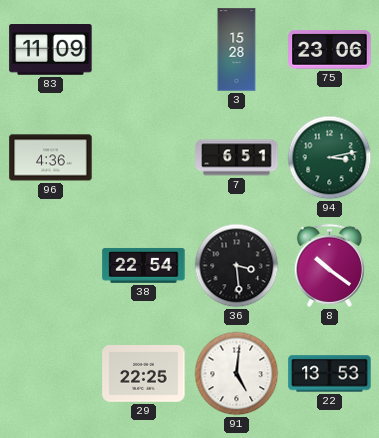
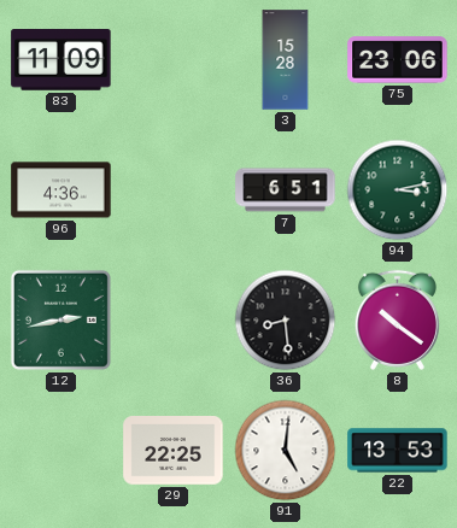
12: none -> 2:43
38: 22:54 -> none
36: 3:29 -> 8:29
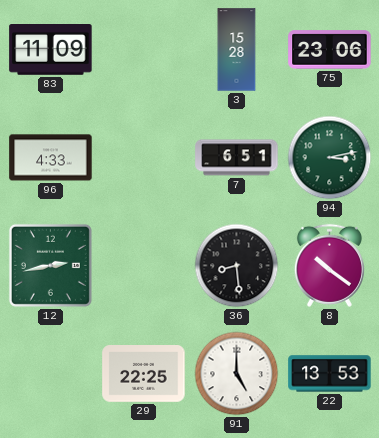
96: 4:36 -> 4:33
91: 5:01 -> 5:00
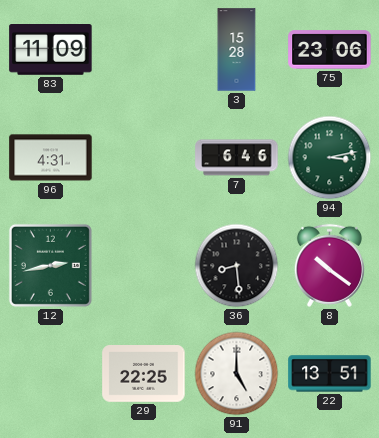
96: 4:33 -> 4:31
7: 6:51 -> 6:46
22: 13:53 -> 13:51
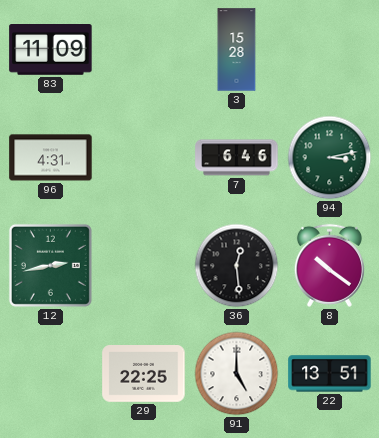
75: 23:06 -> none
36: 8:29 -> 12:29
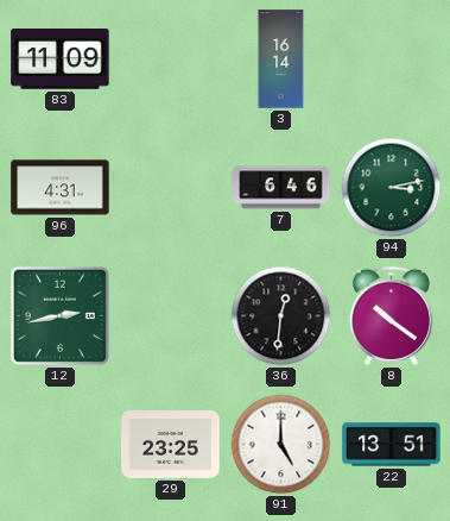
3: 15:28 -> 16:14
36: 12:29 -> 12:31
29: 22:25 -> 23:25
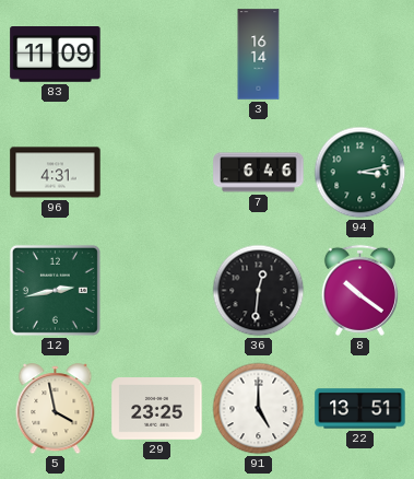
5: none -> 3:58
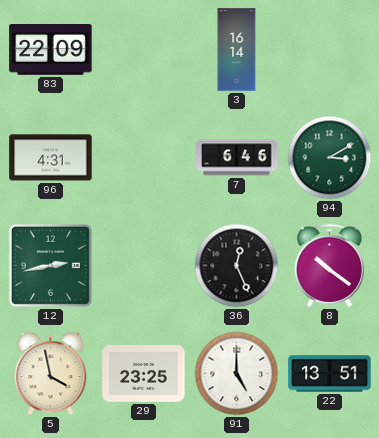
83: 11:09 -> 22:09
94: 3:13 -> 3:10
36: 12:31 -> 12:26
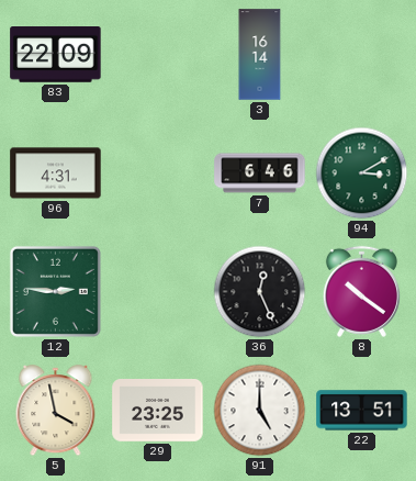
12: 2:43 -> 2:46
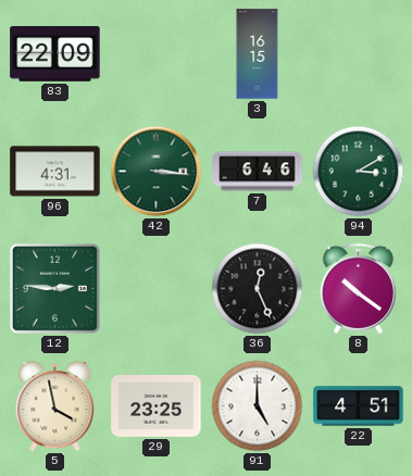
3: 16:14 -> 16:15
42: none -> 3:16
22: 13:51 -> 4:51
